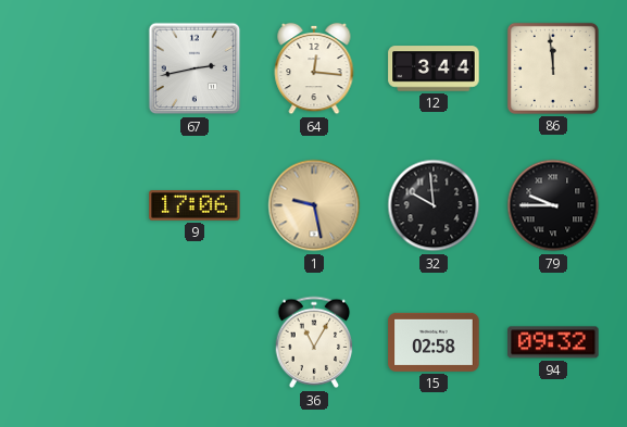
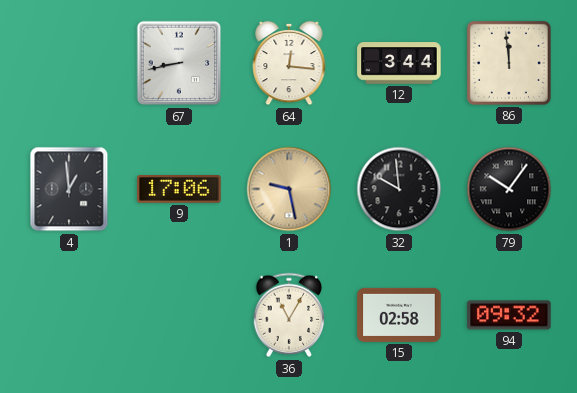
67: 2:43 -> 8:43
4: none -> 12:59
79: 9:45 -> 10:06
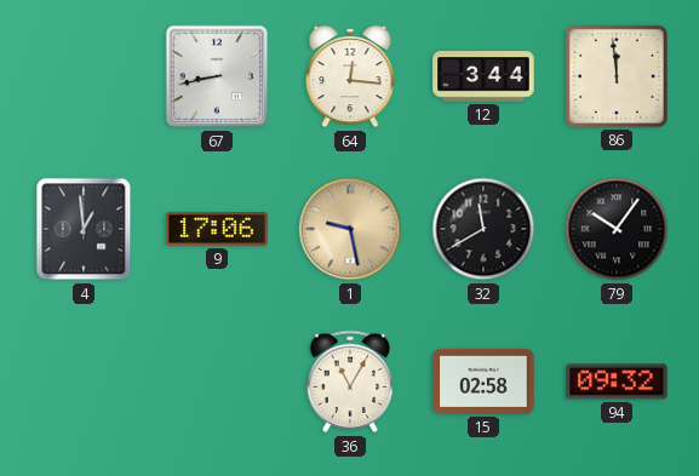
32: 9:59 -> 11:40
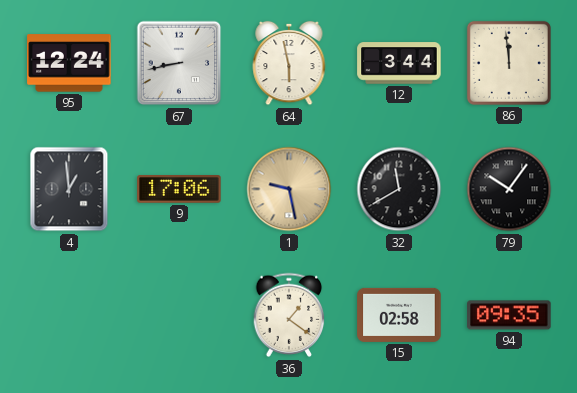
95: none -> 12:24
64: 12:16 -> 5:58
36: 11:05 -> 1:21
94: 09:32 -> 09:35
